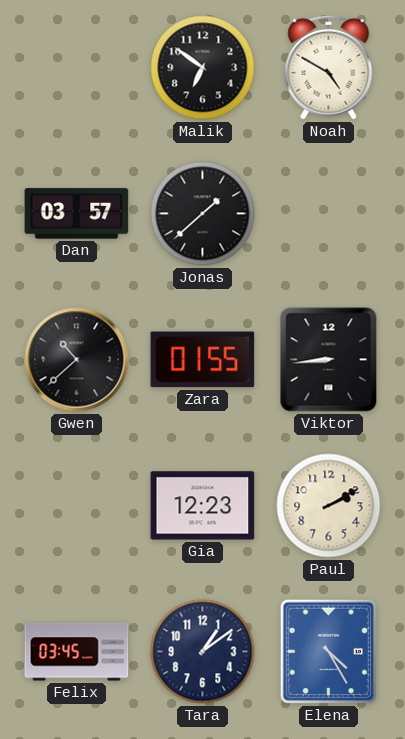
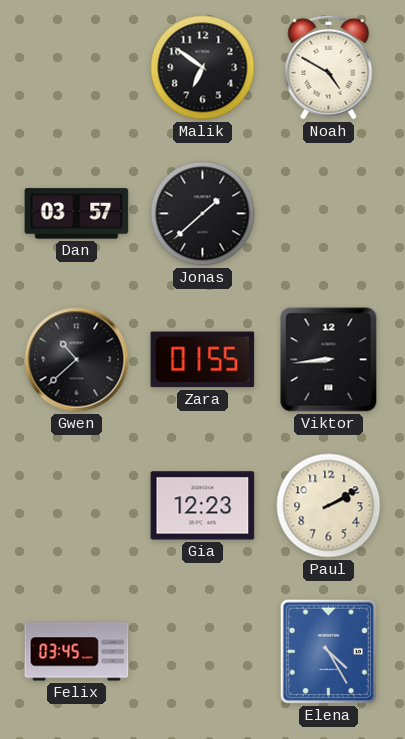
Tara: 1:09 -> none
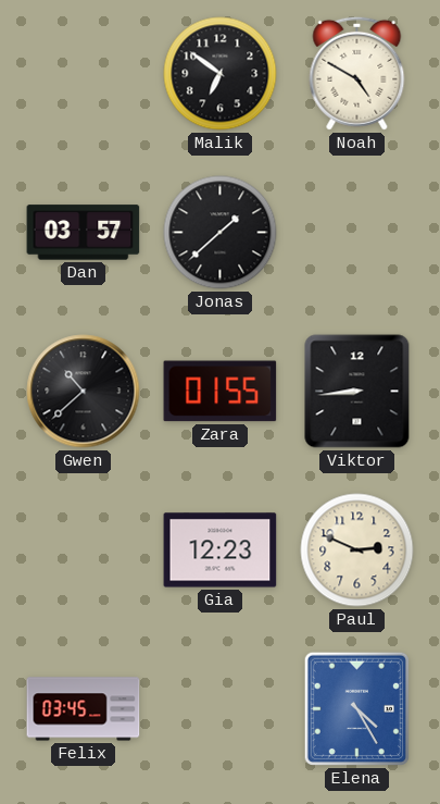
Paul: 2:10 -> 2:49
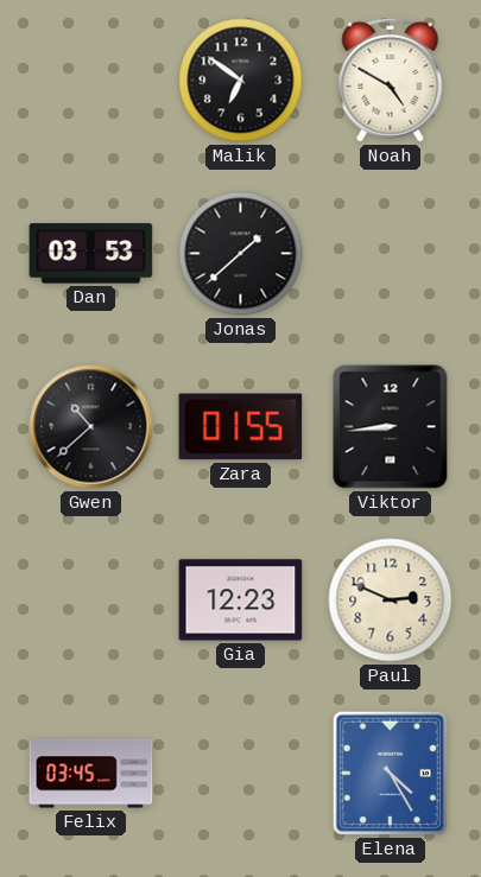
Dan: 03:57 -> 03:53
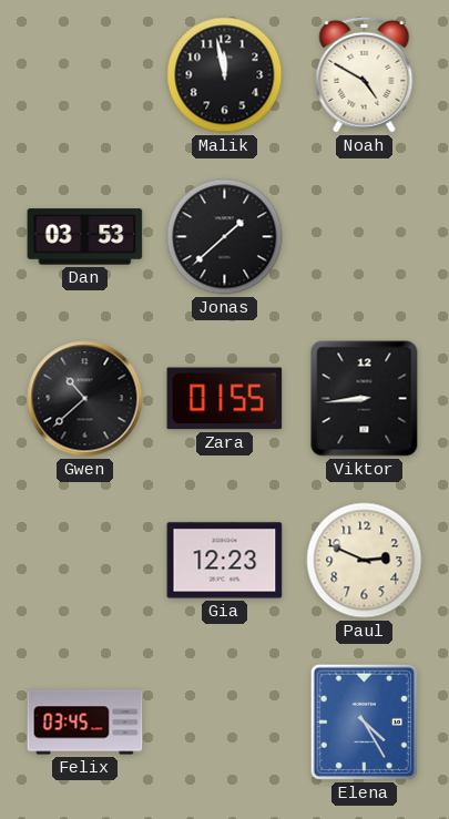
Malik: 6:51 -> 11:58
